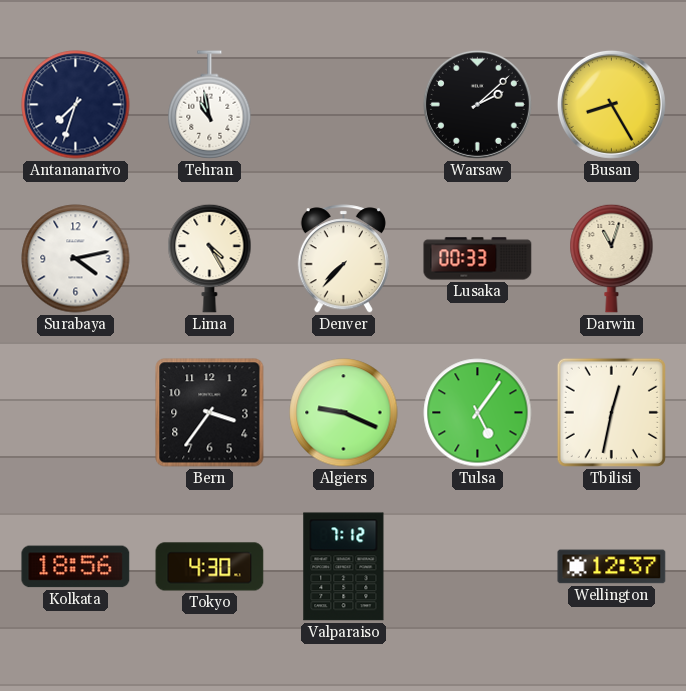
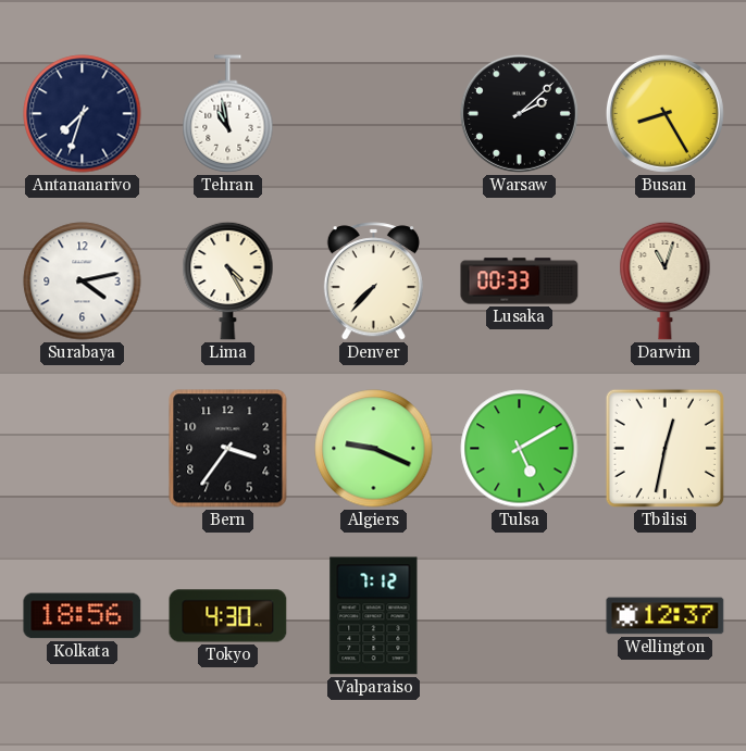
Tulsa: 5:06 -> 5:10
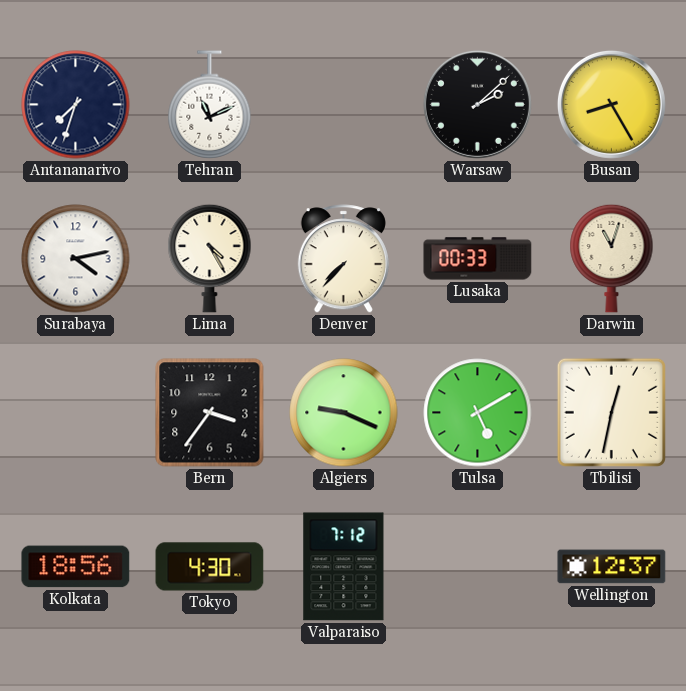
Tehran: 10:58 -> 11:11
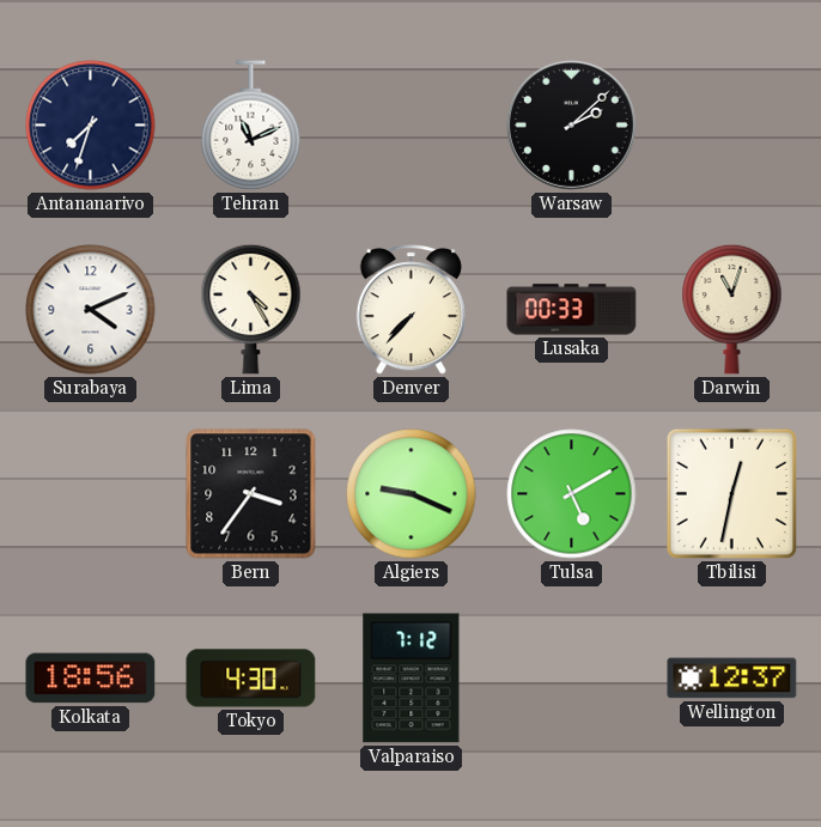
Busan: 8:25 -> none
Surabaya: 4:13 -> 4:11
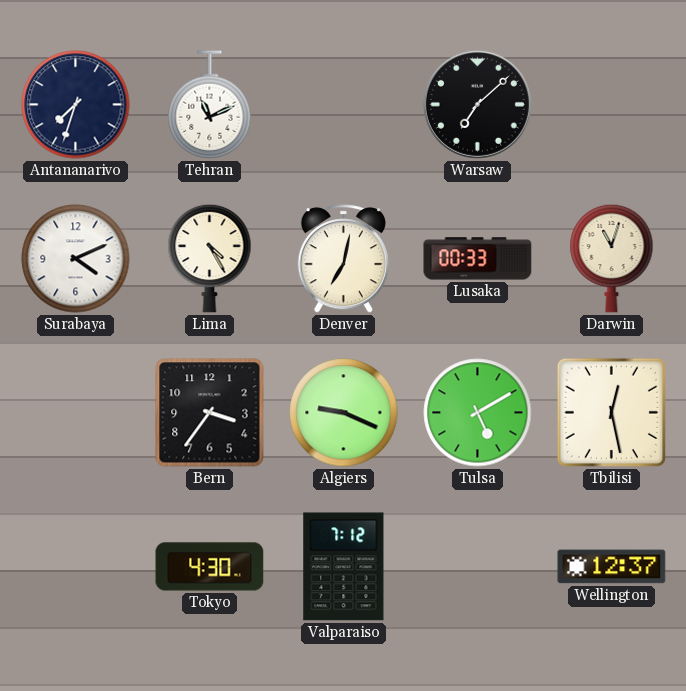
Warsaw: 2:08 -> 7:08
Denver: 7:37 -> 7:02
Tbilisi: 12:32 -> 12:28
Kolkata: 18:56 -> none
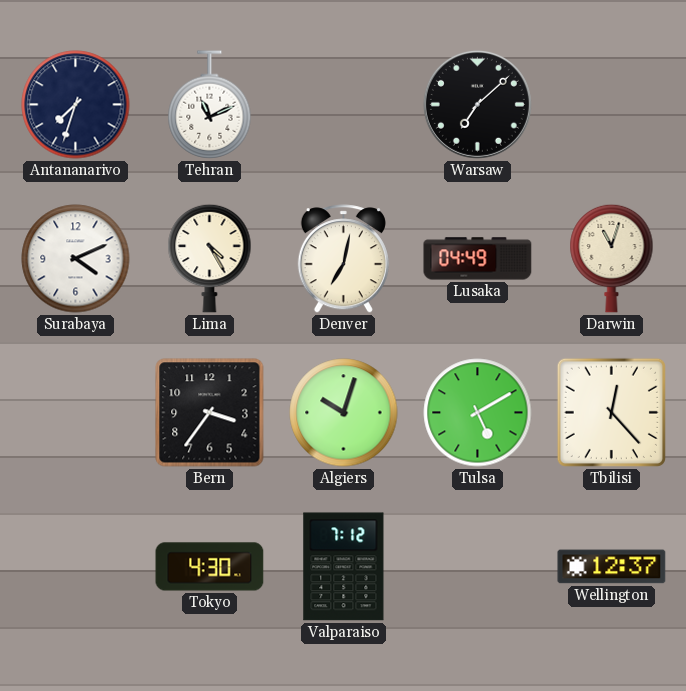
Lusaka: 00:33 -> 04:49
Algiers: 9:19 -> 10:03
Tbilisi: 12:28 -> 12:23
